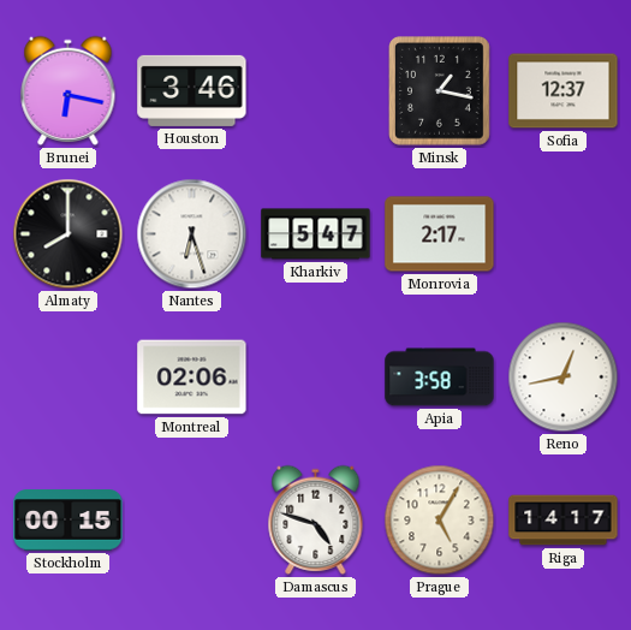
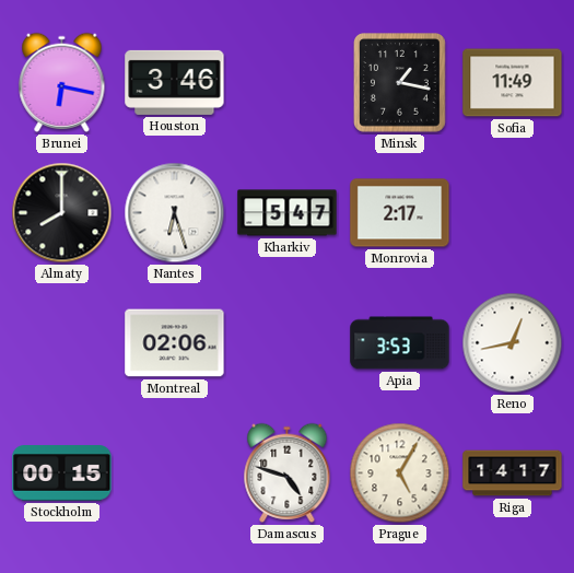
Sofia: 12:37 -> 11:49
Apia: 3:58 -> 3:53
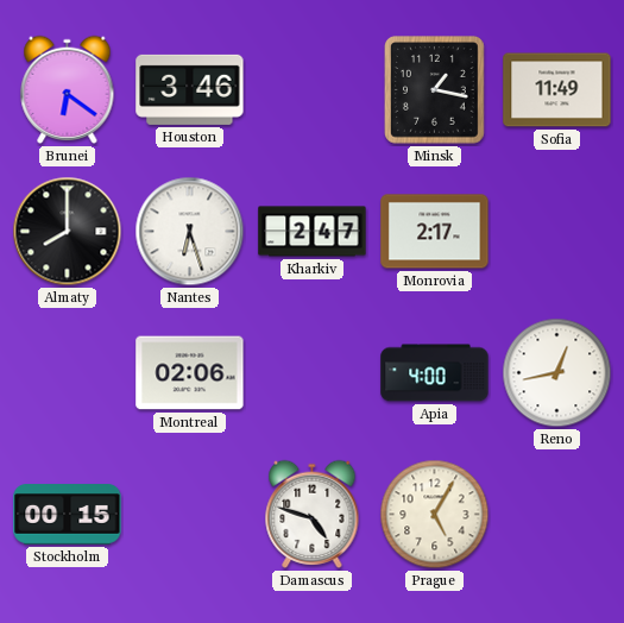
Brunei: 6:17 -> 6:21
Kharkiv: 5:47 -> 2:47
Apia: 3:53 -> 4:00
Riga: 14:17 -> none
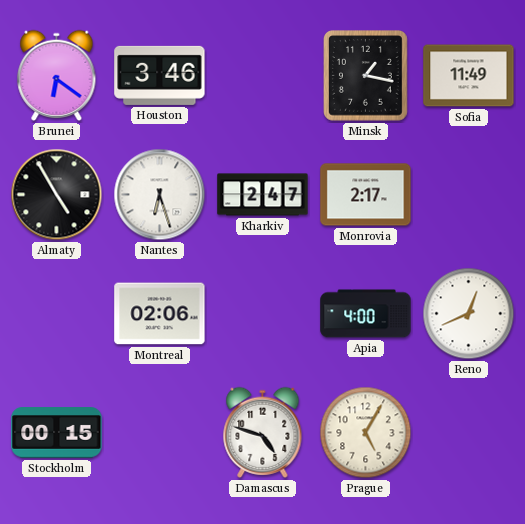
Almaty: 8:00 -> 4:55
Reno: 12:43 -> 12:41
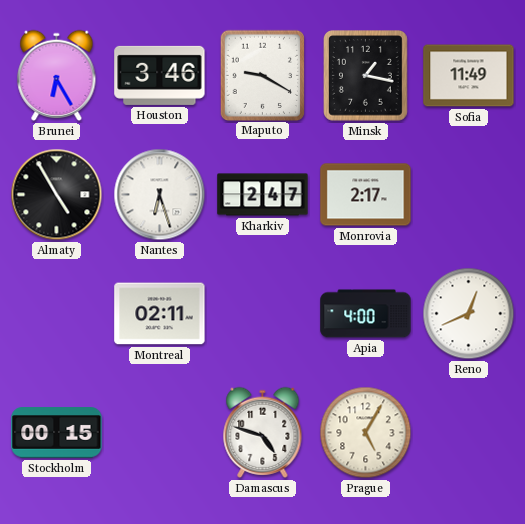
Brunei: 6:21 -> 6:25
Maputo: none -> 9:20
Montreal: 02:06 -> 02:11
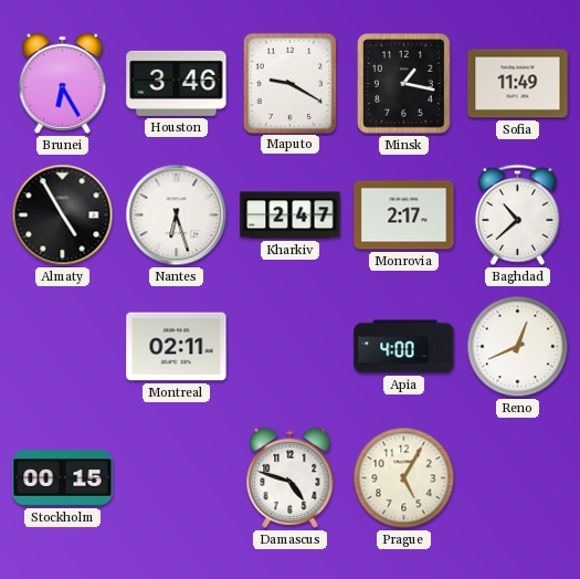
Baghdad: none -> 10:38
